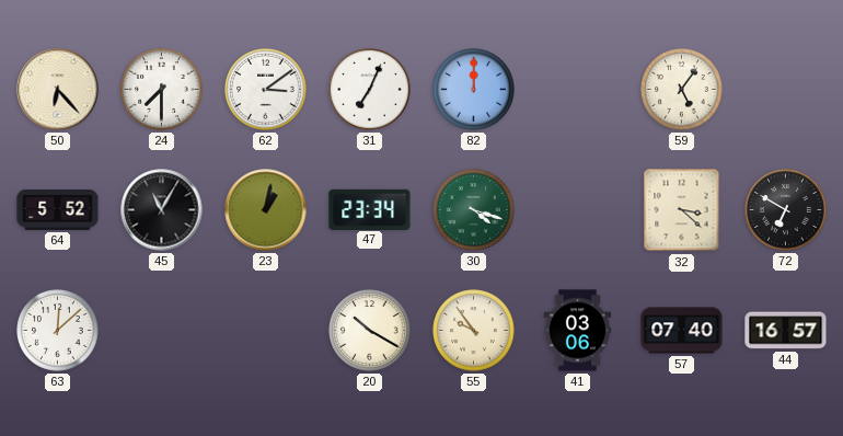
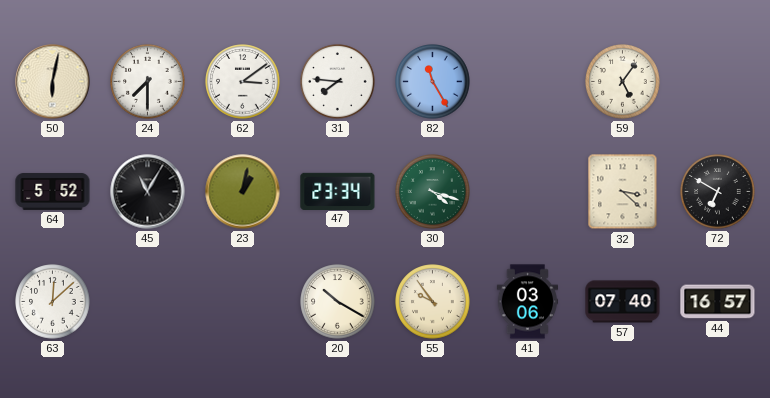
50: 6:23 -> 6:02
31: 7:04 -> 7:46
82: 12:00 -> 11:25
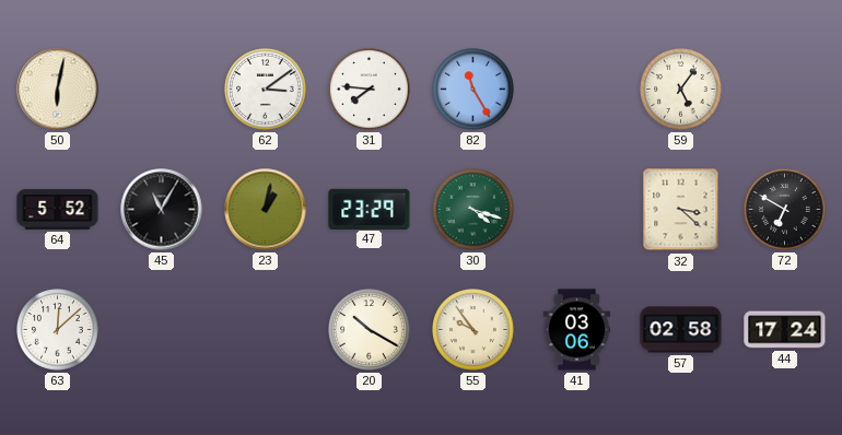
24: 7:30 -> none
47: 23:34 -> 23:29
57: 07:40 -> 02:58
44: 16:57 -> 17:24
